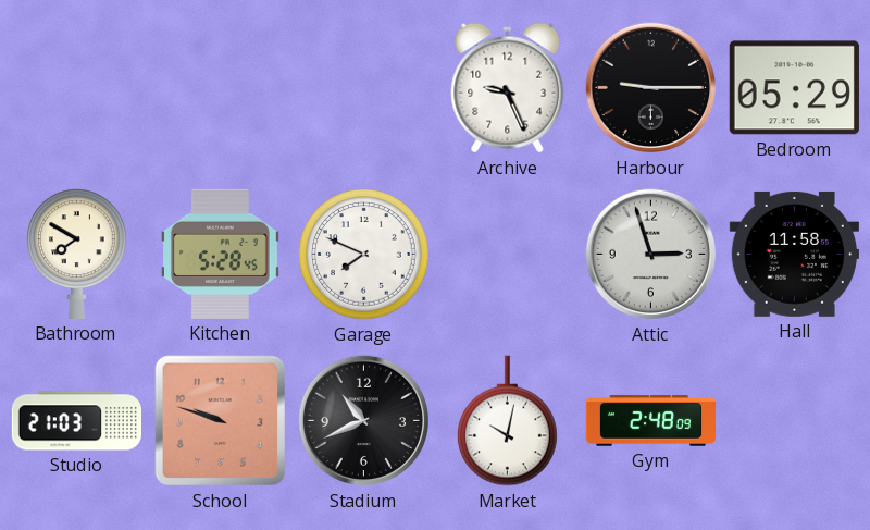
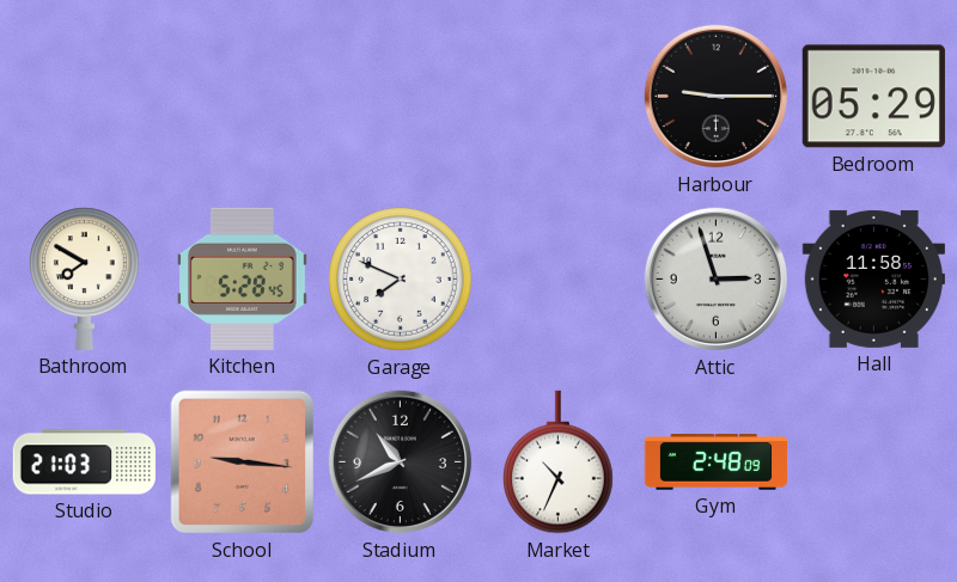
Archive: 9:26 -> none
School: 9:48 -> 9:16
Market: 10:02 -> 10:34
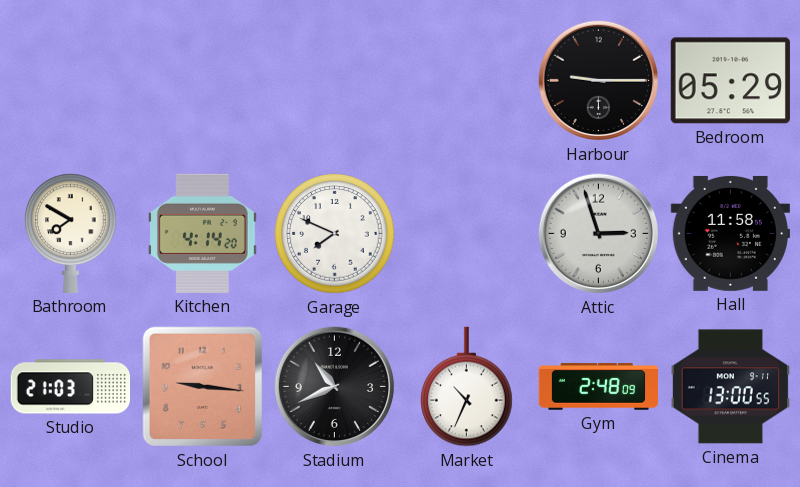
Kitchen: 5:28 -> 4:14
Cinema: none -> 13:00
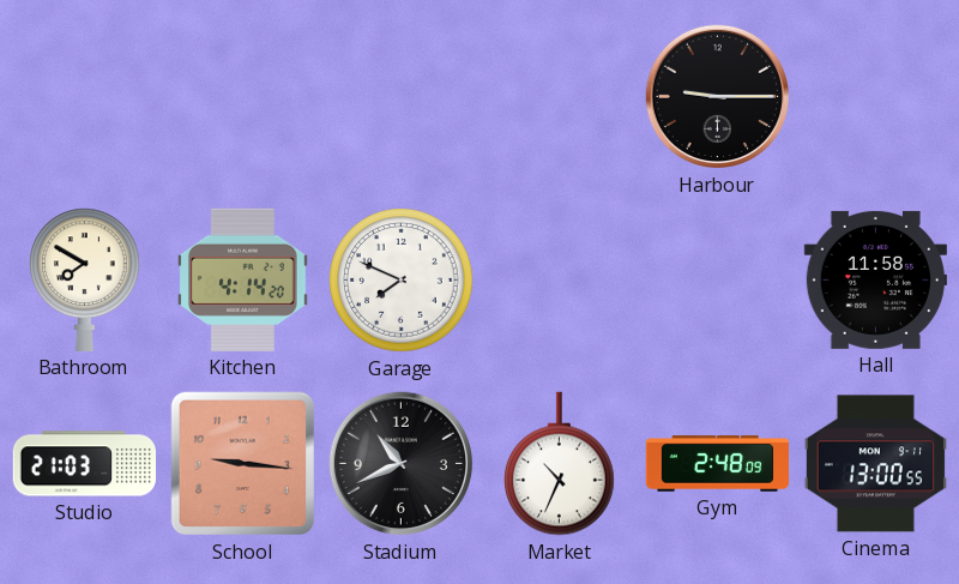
Bedroom: 05:29 -> none
Attic: 2:57 -> none
